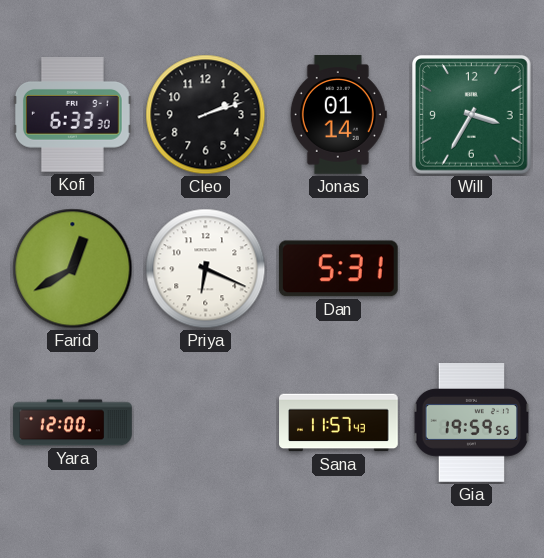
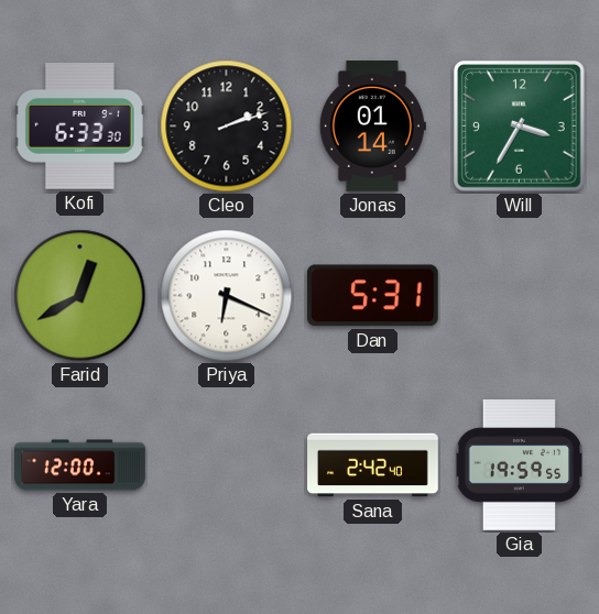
Sana: 11:57 -> 2:42
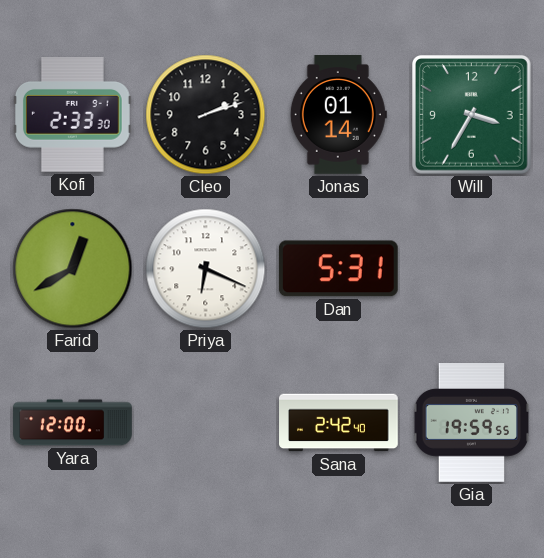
Kofi: 6:33 -> 2:33
